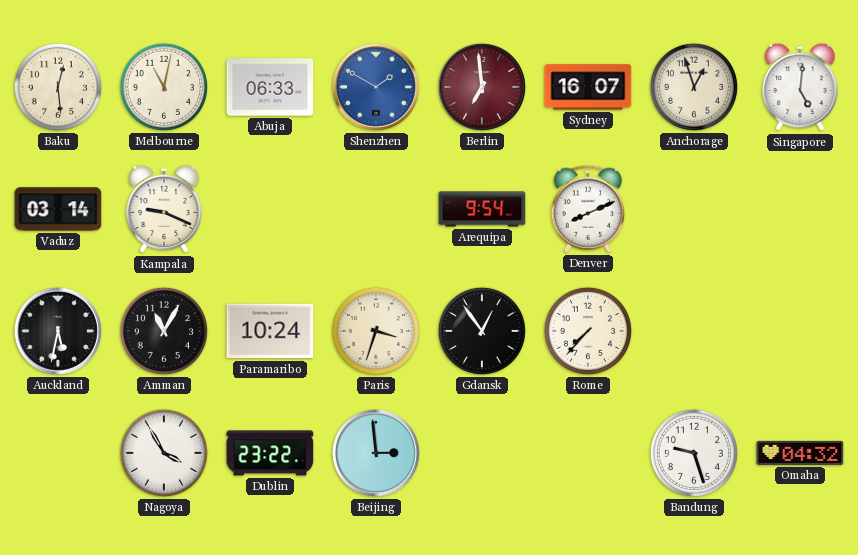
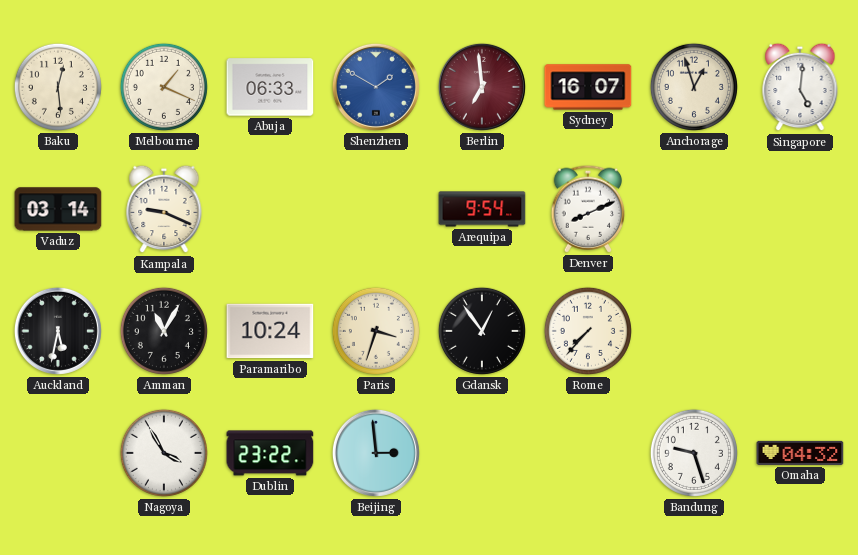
Melbourne: 11:02 -> 1:19
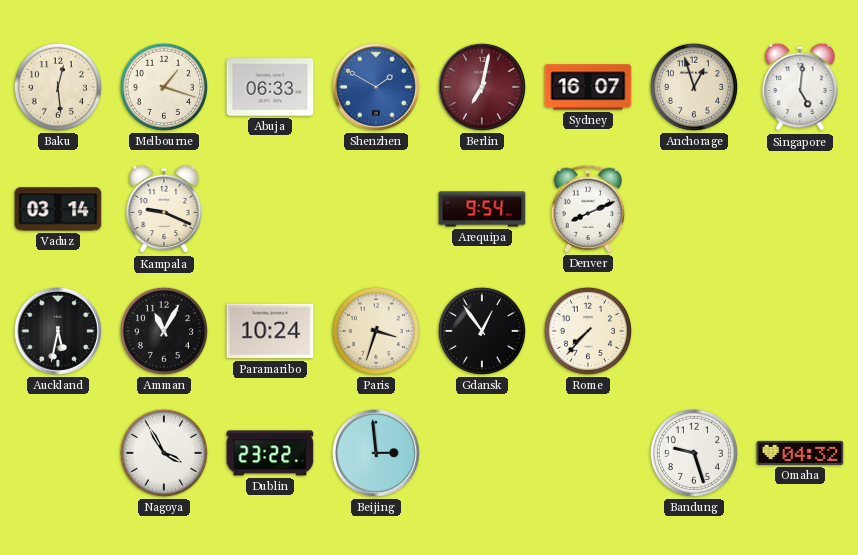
Melbourne: 1:19 -> 1:18
Berlin: 6:59 -> 7:02
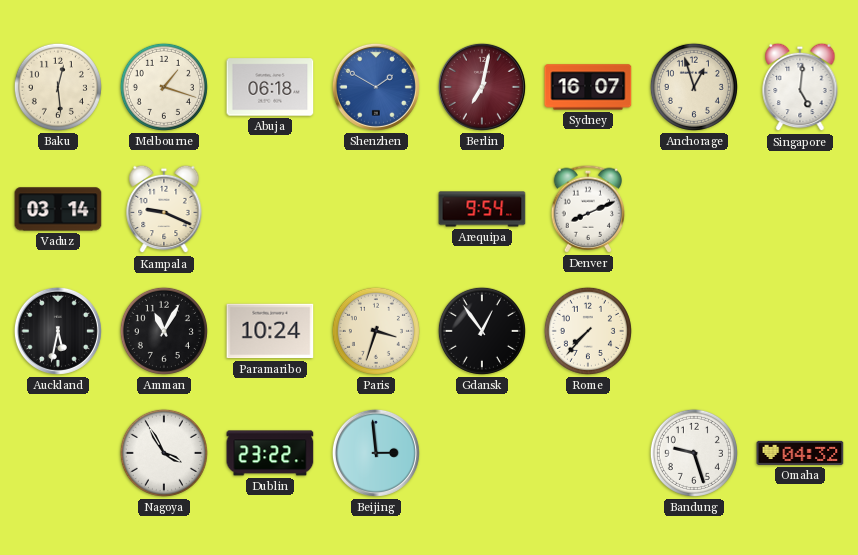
Abuja: 06:33 -> 06:18
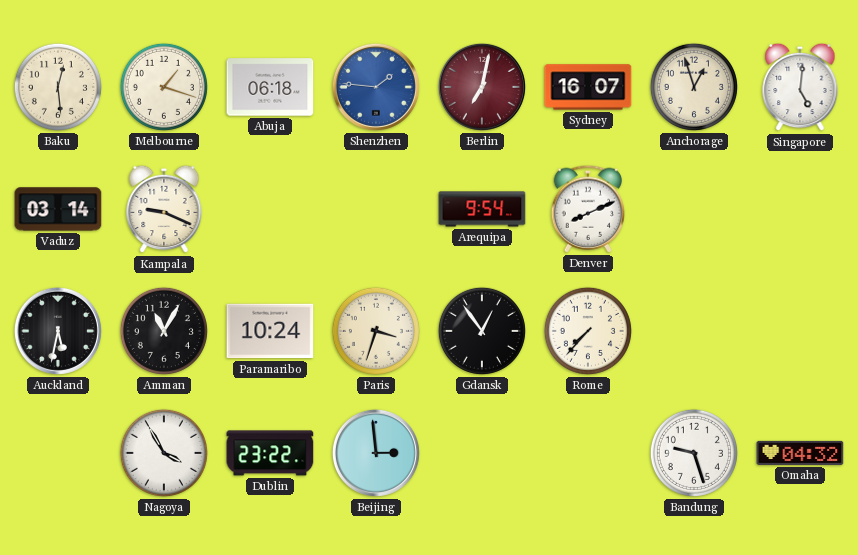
Shenzhen: 1:50 -> 1:46
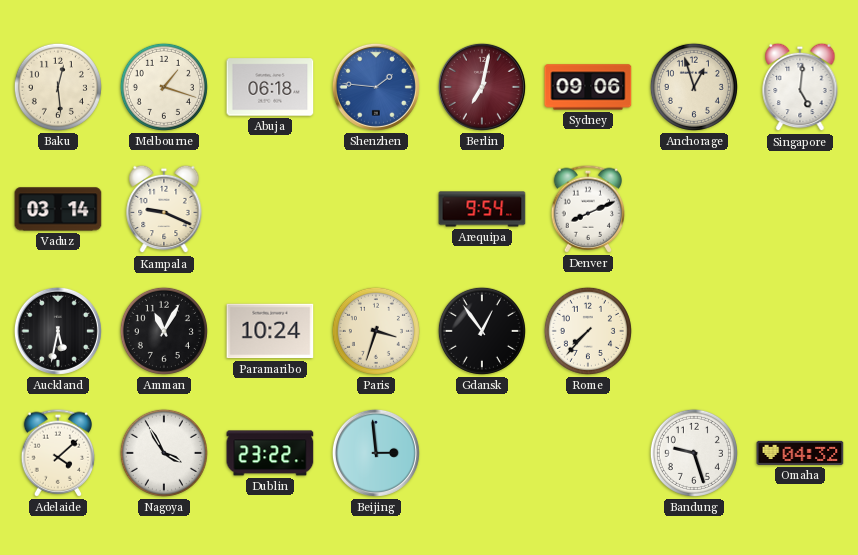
Sydney: 16:07 -> 09:06
Adelaide: none -> 4:08
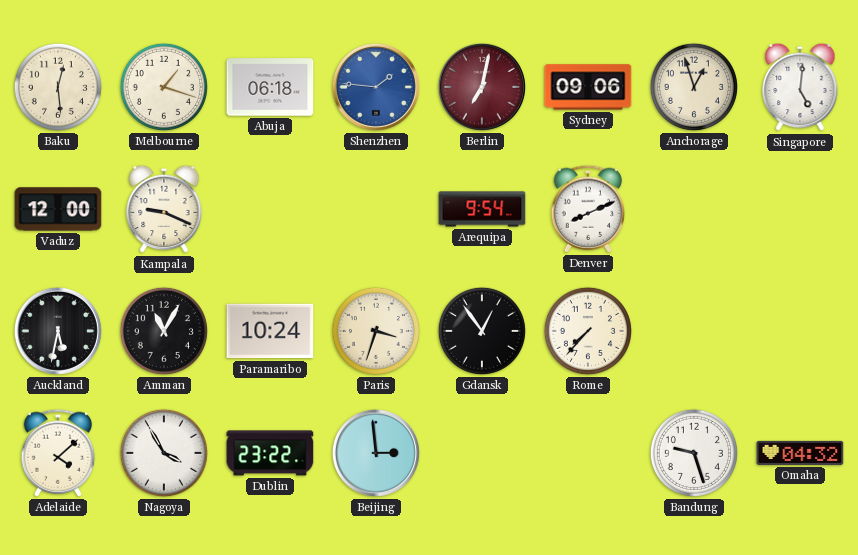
Vaduz: 03:14 -> 12:00
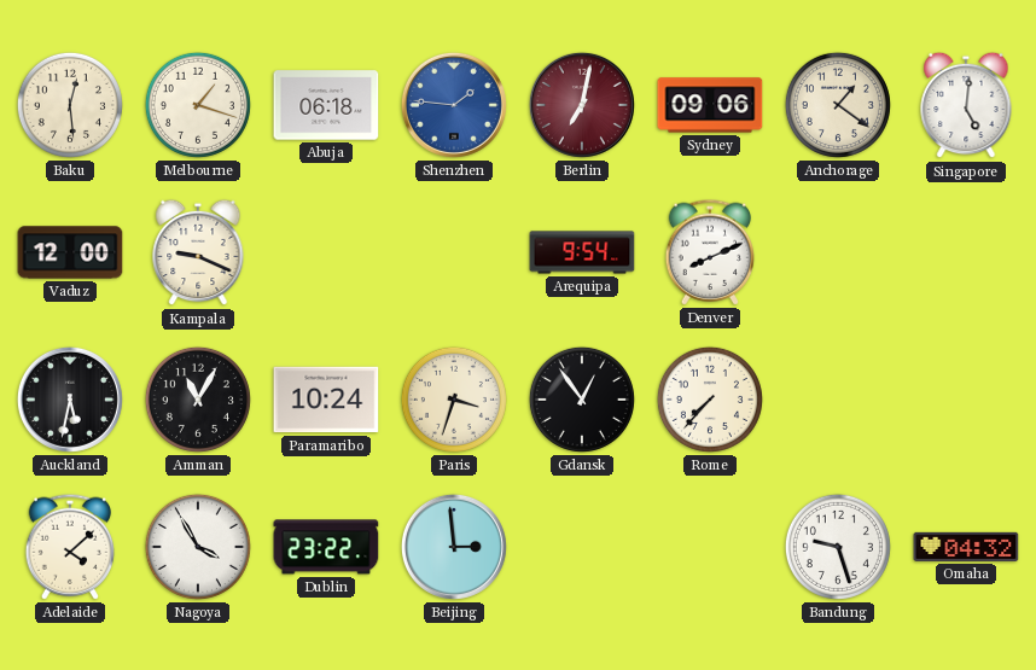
Anchorage: 12:57 -> 1:21
